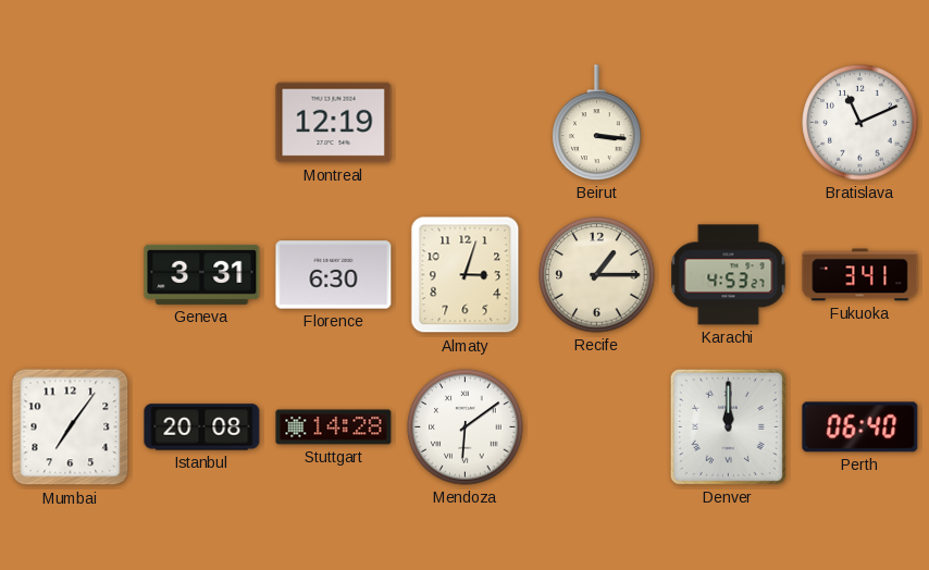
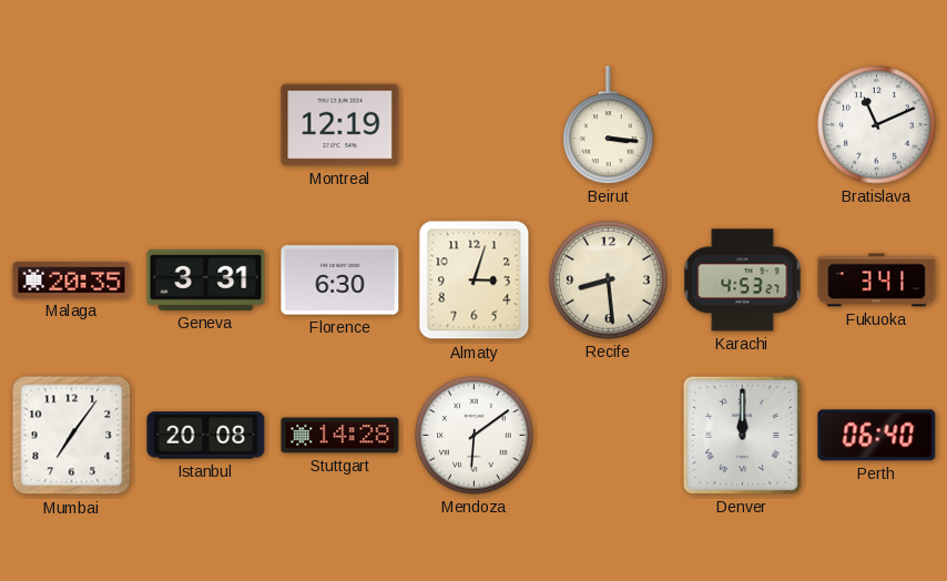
Malaga: none -> 20:35
Recife: 1:15 -> 8:29
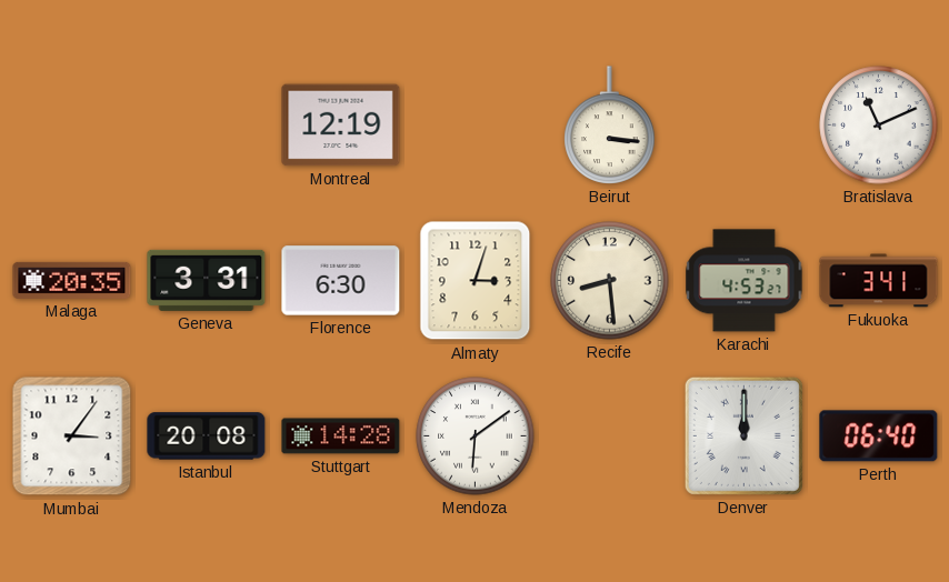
Mumbai: 7:06 -> 3:06
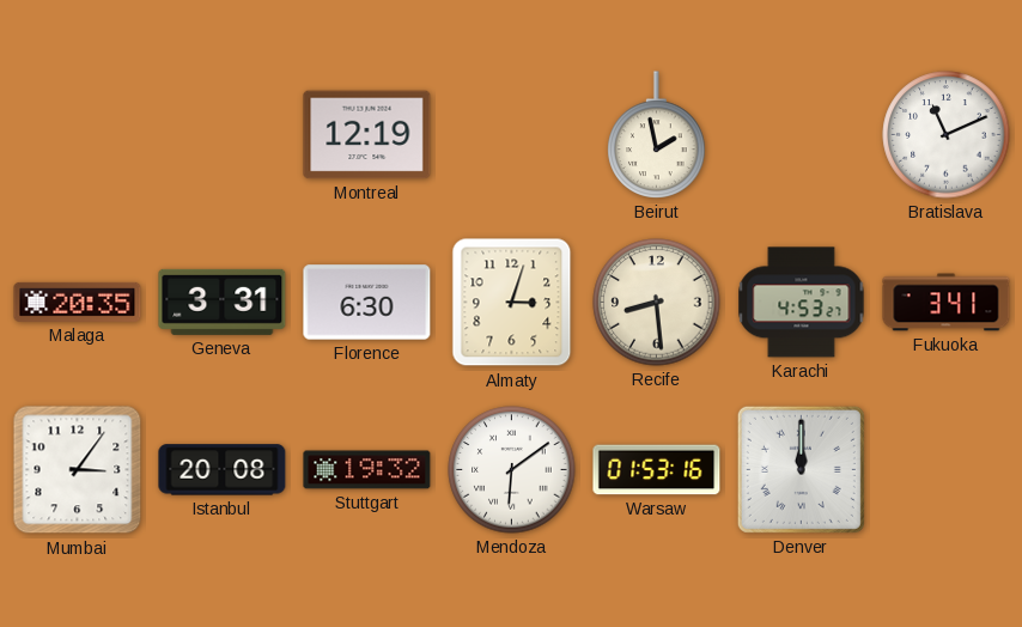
Beirut: 3:16 -> 1:58
Stuttgart: 14:28 -> 19:32
Warsaw: none -> 01:53
Perth: 06:40 -> none
